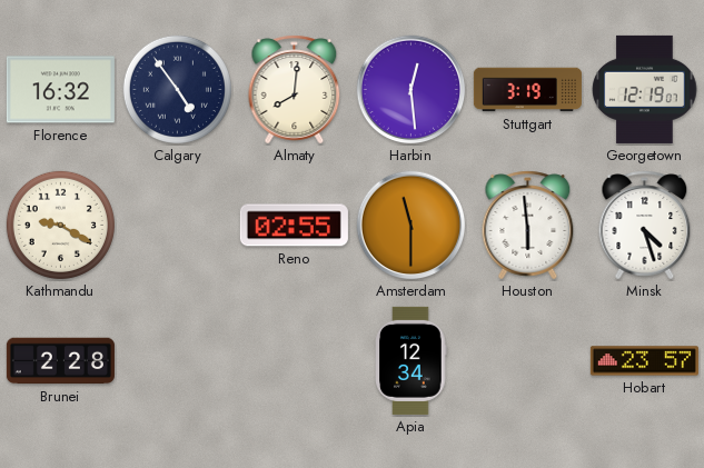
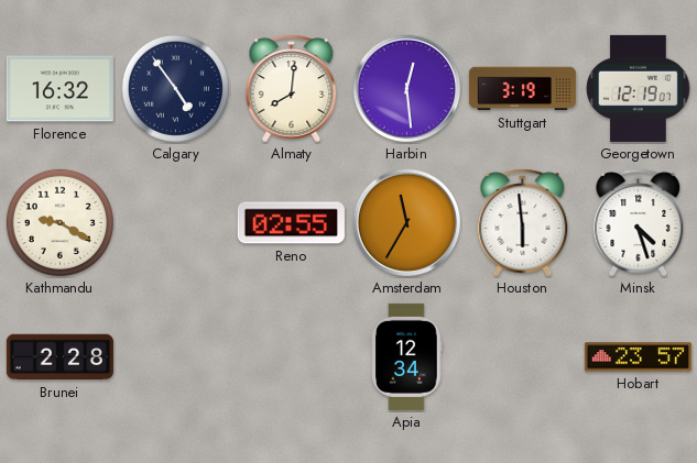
Amsterdam: 11:30 -> 11:35
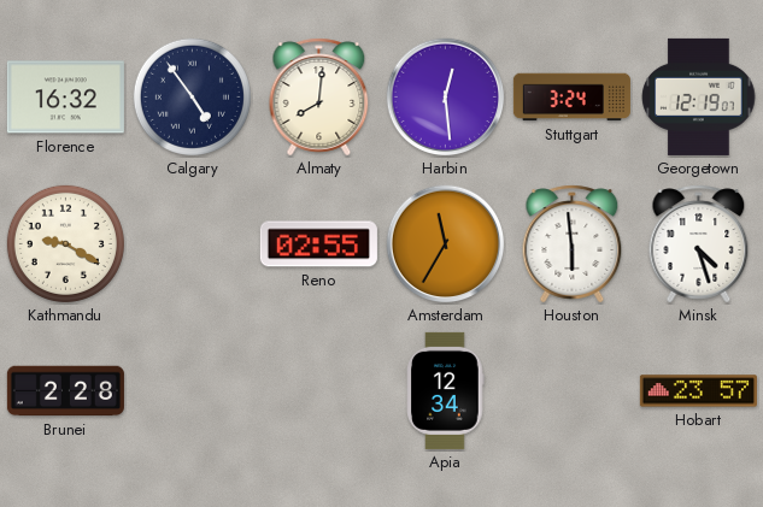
Stuttgart: 3:19 -> 3:24
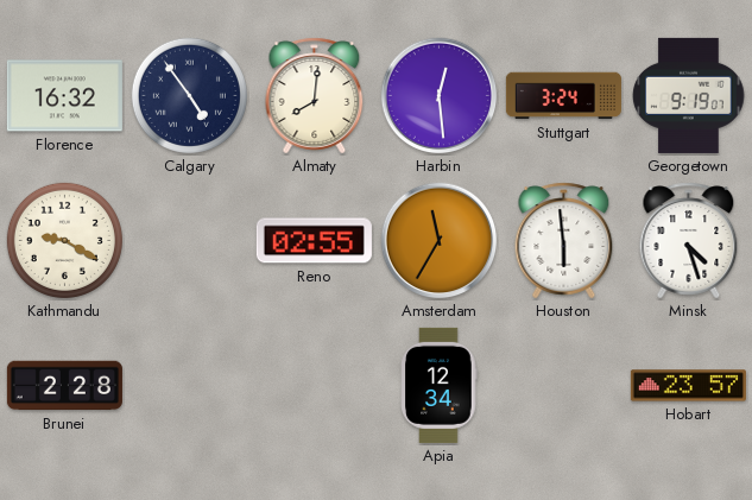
Georgetown: 12:19 -> 9:19
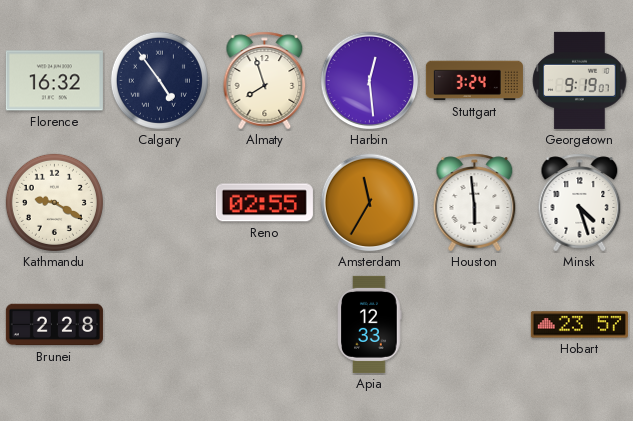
Almaty: 8:01 -> 7:57
Apia: 12:34 -> 12:33
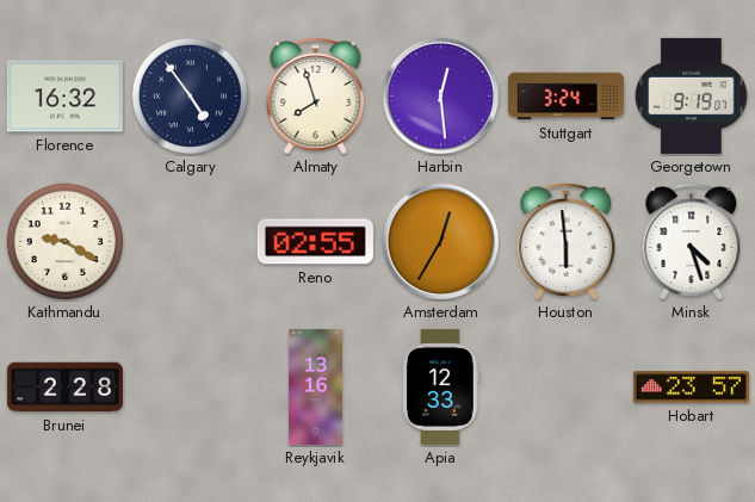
Amsterdam: 11:35 -> 12:35
Reykjavik: none -> 13:16
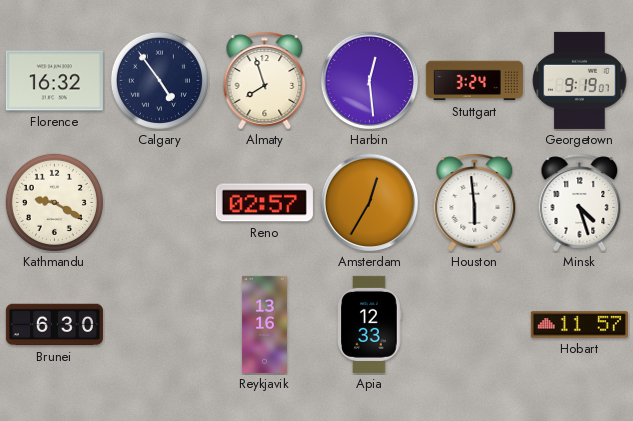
Reno: 02:55 -> 02:57
Brunei: 2:28 -> 6:30
Hobart: 23:57 -> 11:57
